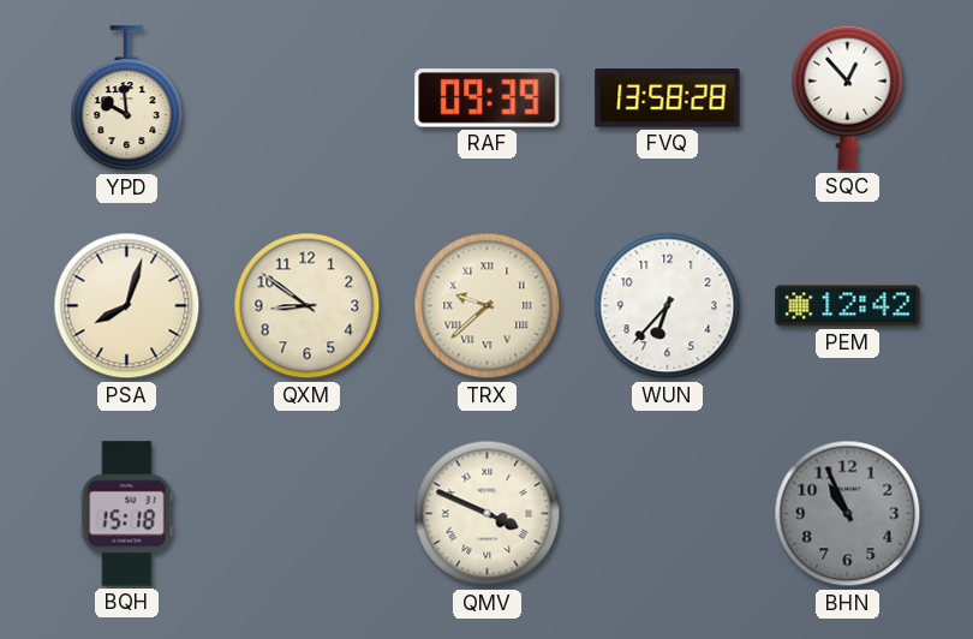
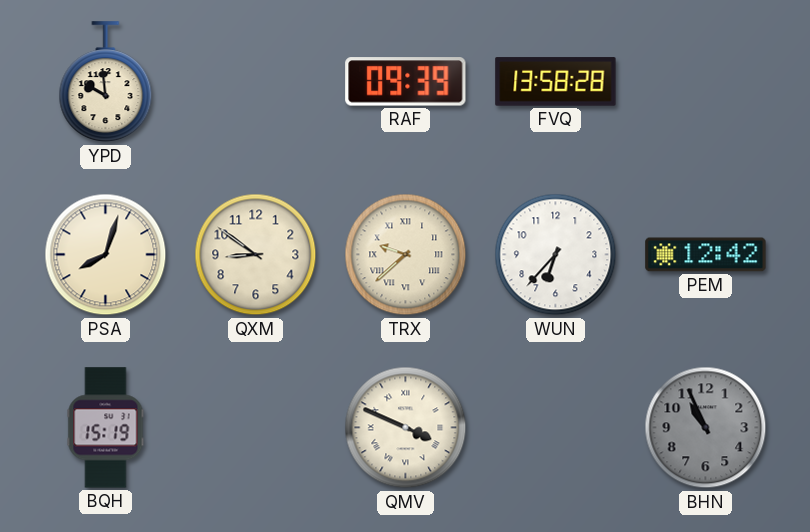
SQC: 12:53 -> none
BQH: 15:18 -> 15:19
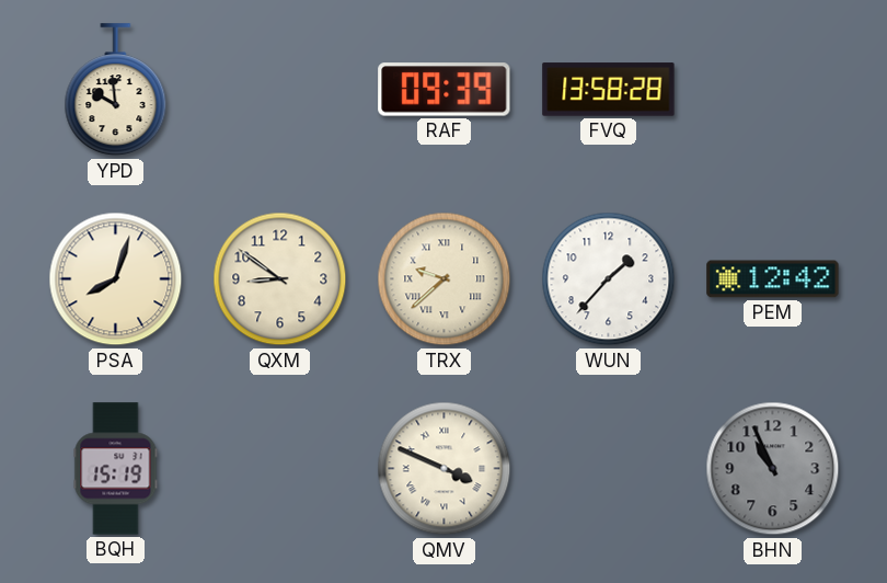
WUN: 6:37 -> 1:37
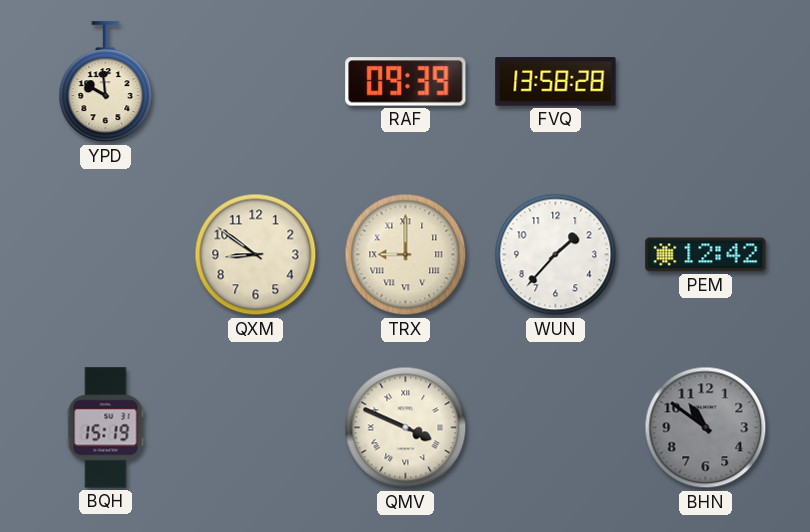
PSA: 8:03 -> none
TRX: 9:38 -> 9:00
BHN: 10:56 -> 10:51
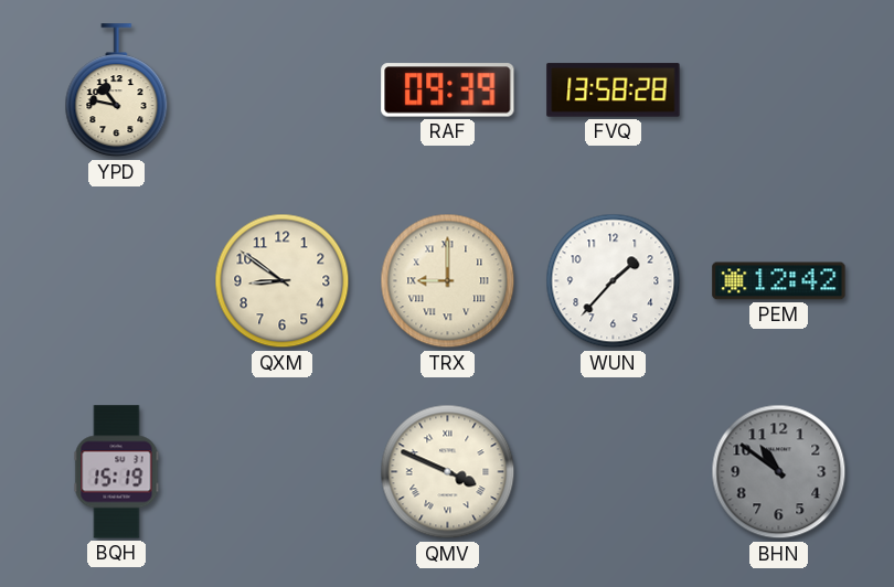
YPD: 9:59 -> 10:47
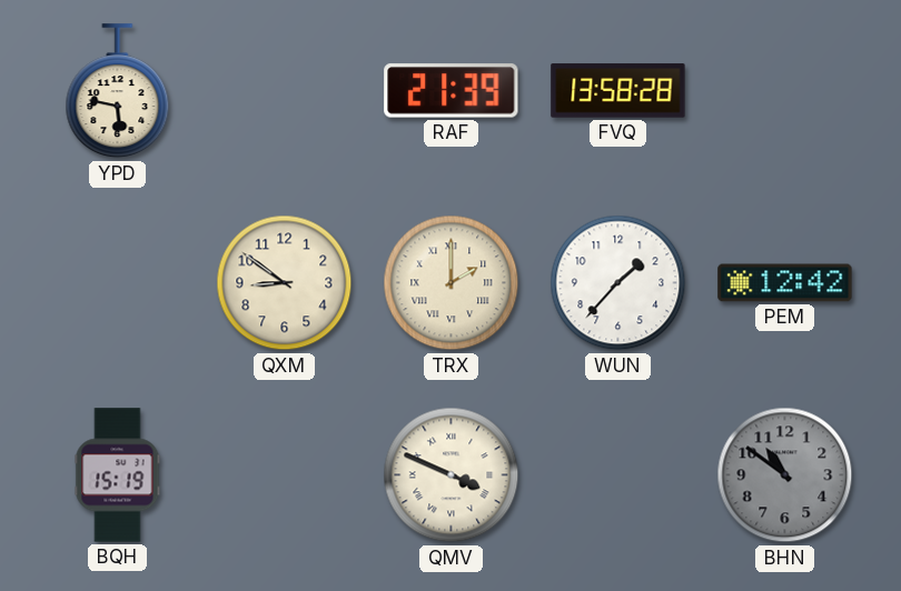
YPD: 10:47 -> 5:47
RAF: 09:39 -> 21:39
TRX: 9:00 -> 2:00
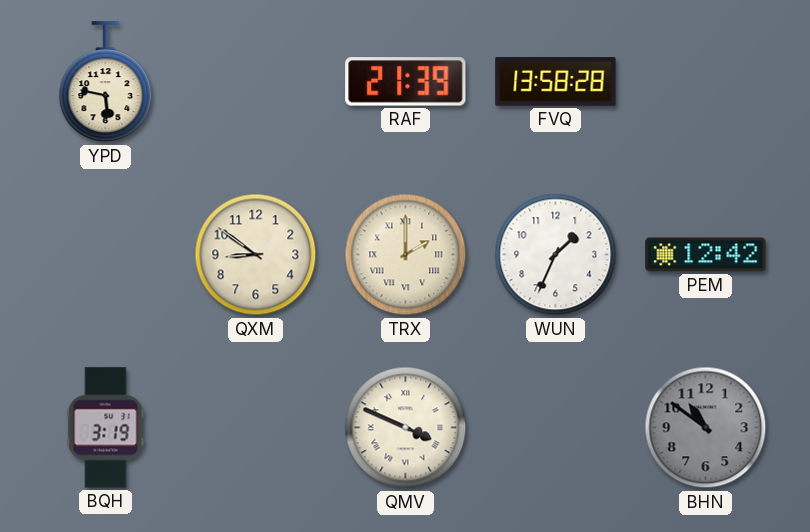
WUN: 1:37 -> 1:34
BQH: 15:19 -> 3:19
